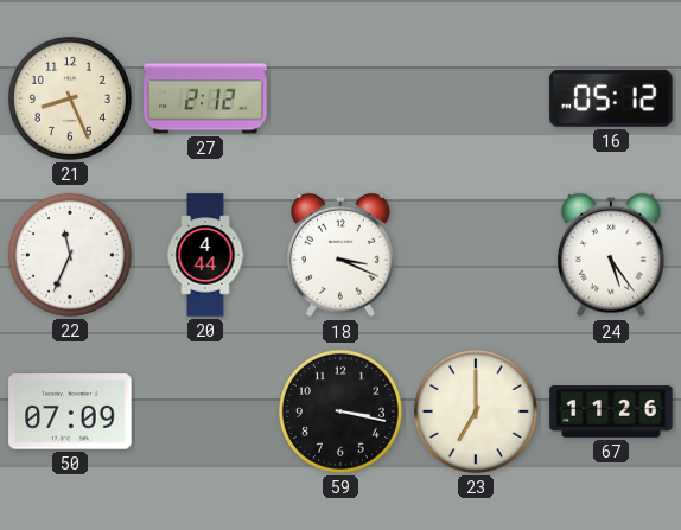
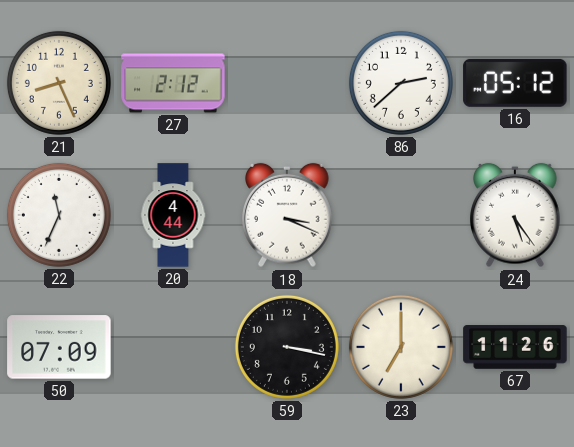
86: none -> 2:38
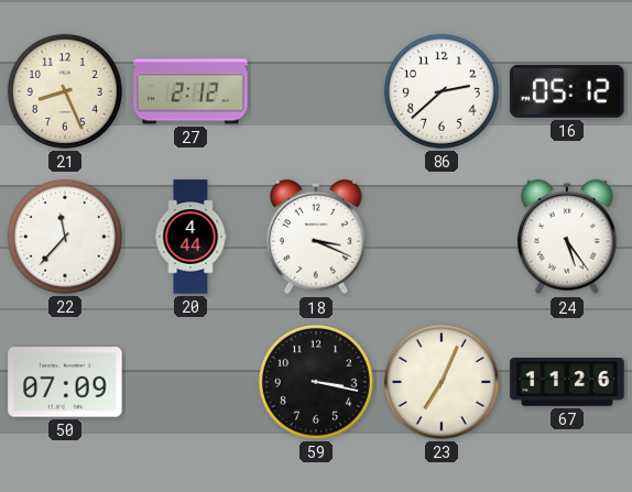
22: 11:34 -> 11:37
23: 7:00 -> 7:04
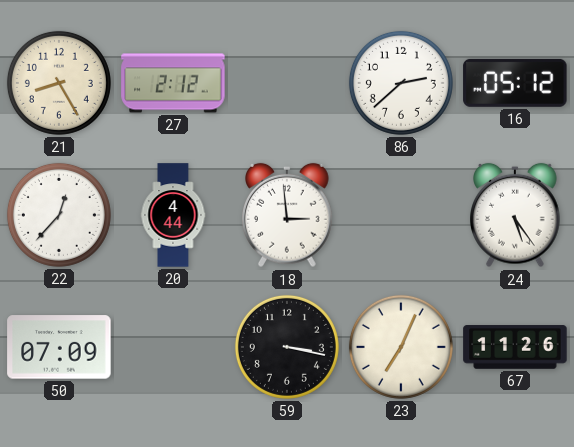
21: 8:26 -> 8:25
22: 11:37 -> 12:37
18: 3:19 -> 2:59
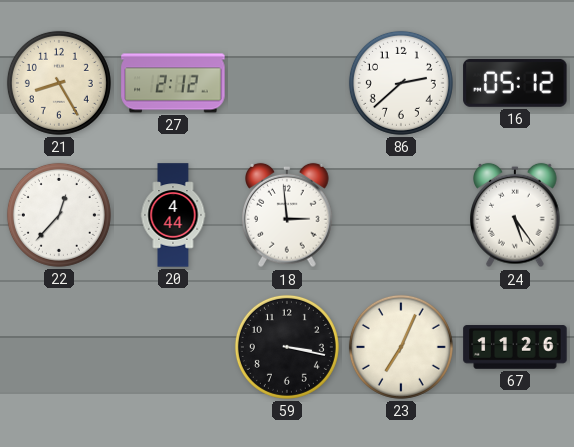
50: 07:09 -> none
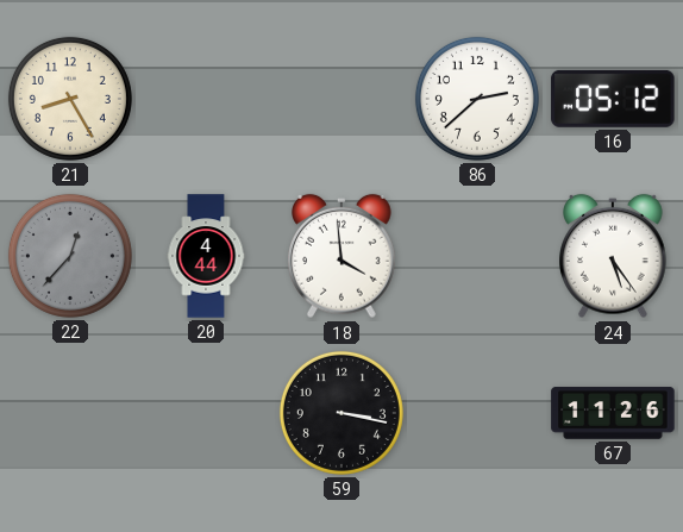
27: 2:12 -> none
22 dial: white -> grey
18: 2:59 -> 3:59
23: 7:04 -> none
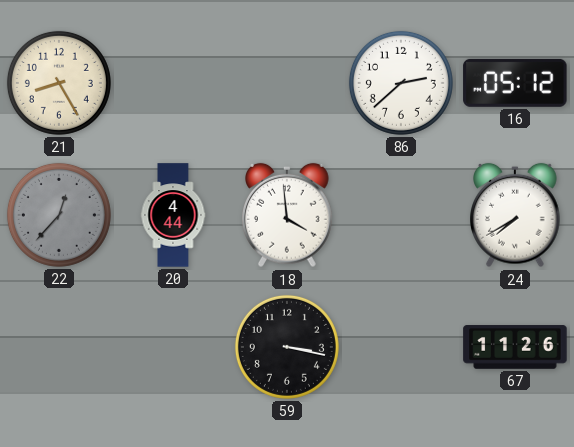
24: 5:24 -> 7:40
